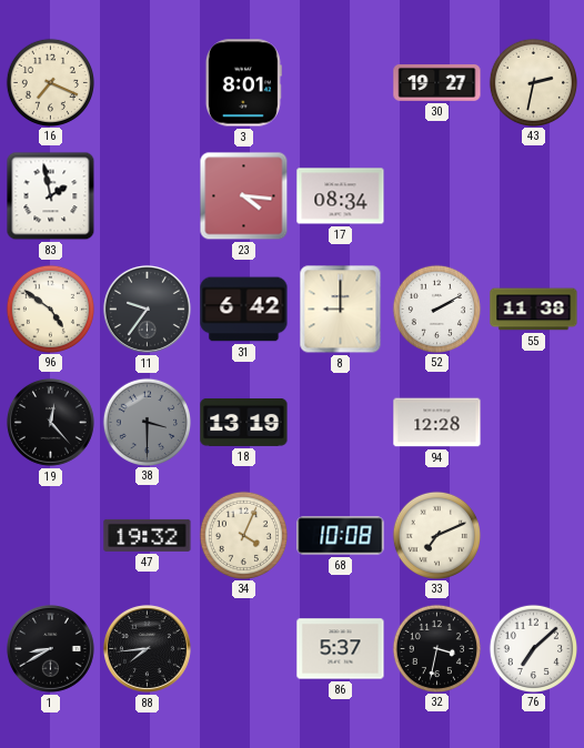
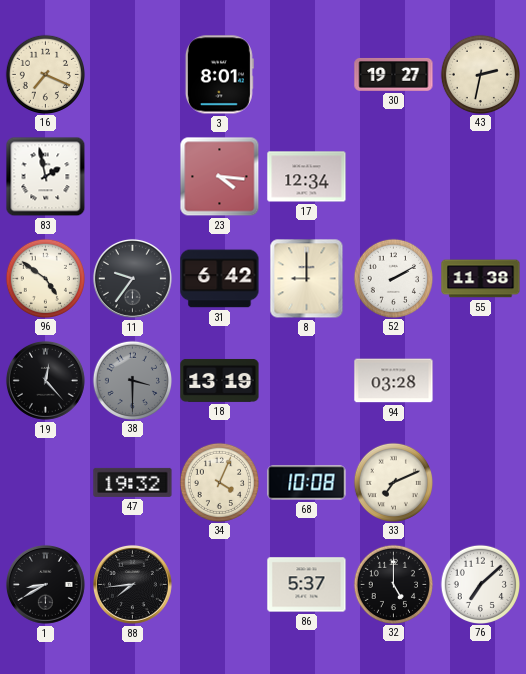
17: 08:34 -> 12:34
94: 12:28 -> 03:28
32: 3:32 -> 5:00
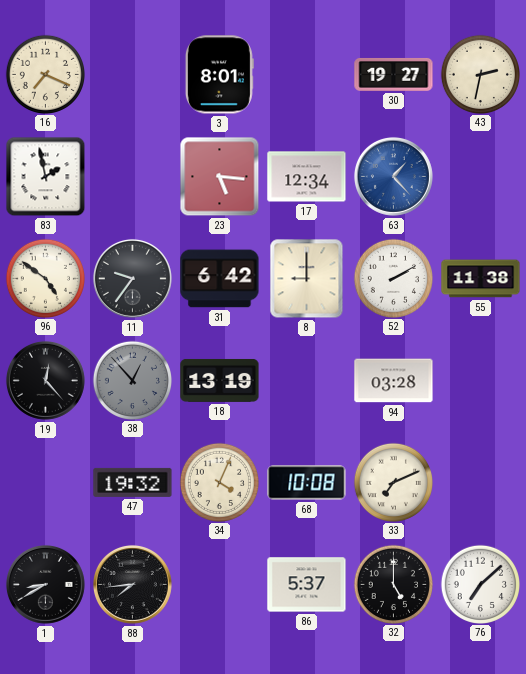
23: 4:16 -> 5:16
63: none -> 1:23
38: 3:30 -> 12:53
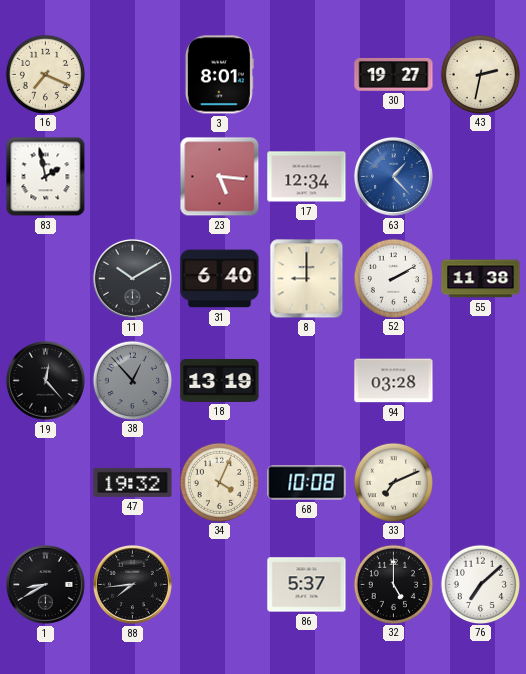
96: 4:51 -> none
11: 9:36 -> 10:10
31: 6:42 -> 6:40
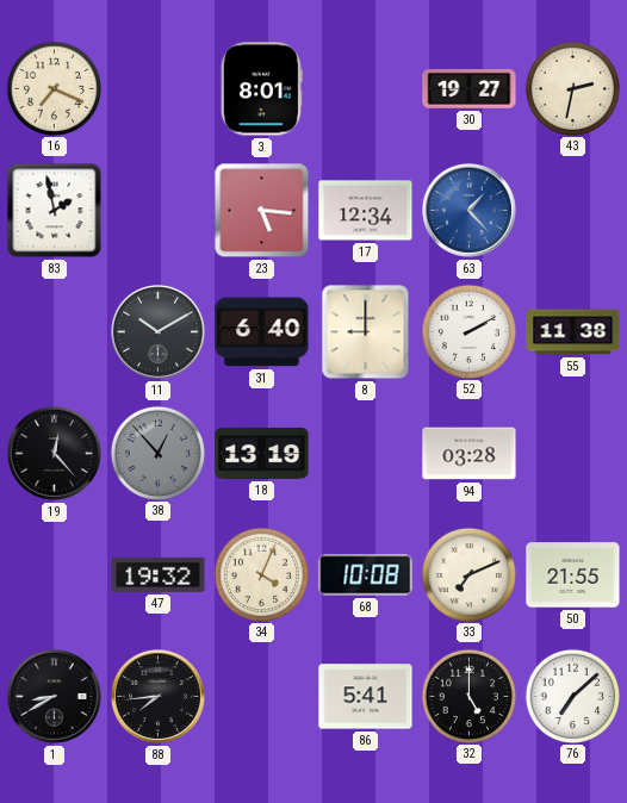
50: none -> 21:55
86: 5:37 -> 5:41
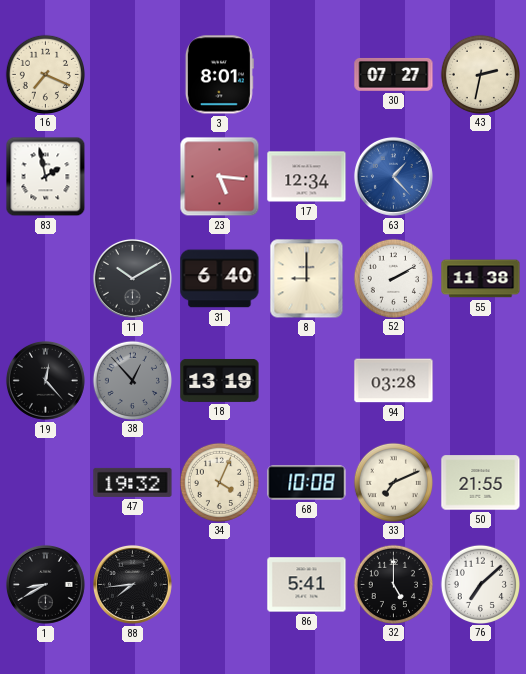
30: 19:27 -> 07:27
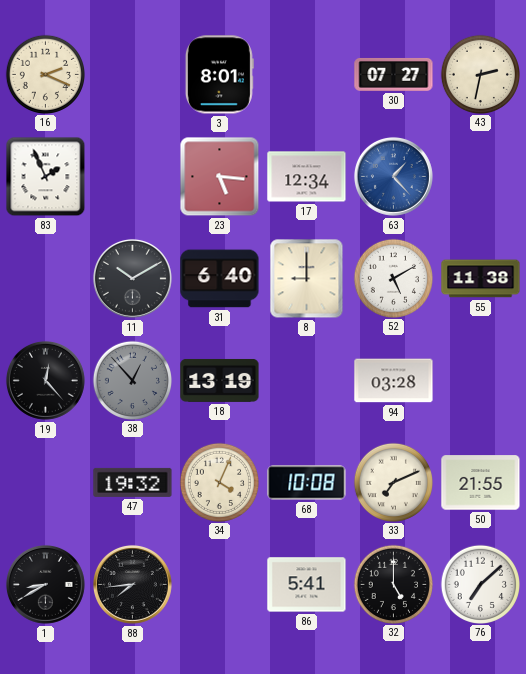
16: 7:19 -> 2:19
83: 1:58 -> 1:56
52: 2:10 -> 5:10
